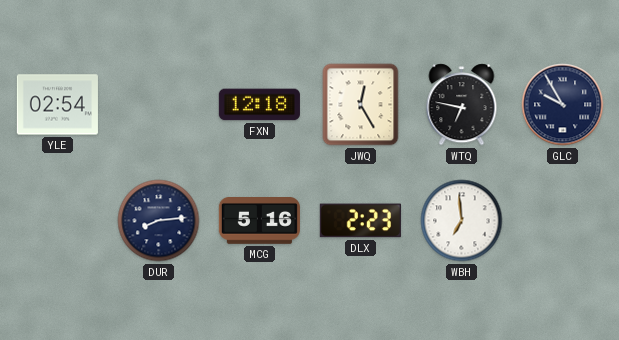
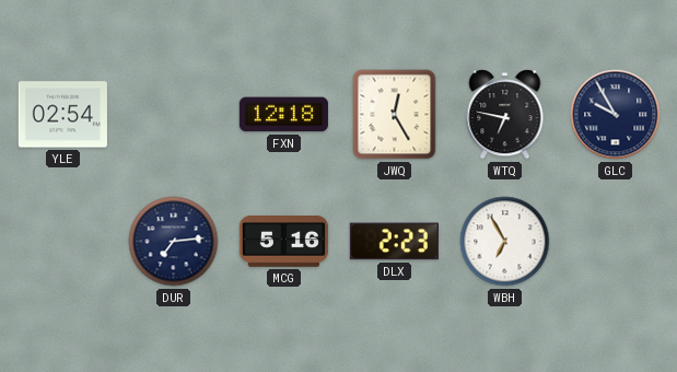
DUR: 8:14 -> 7:14
WBH: 6:59 -> 6:55
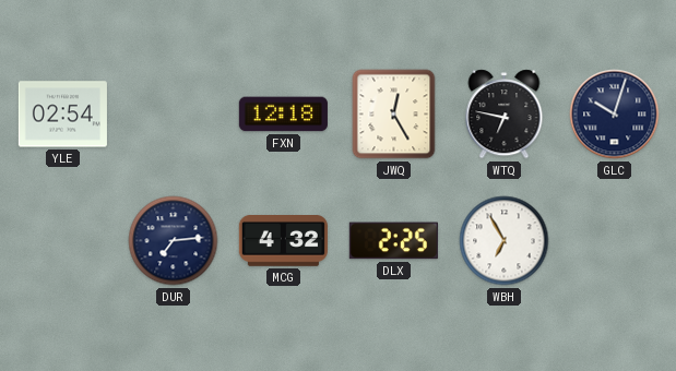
GLC: 9:55 -> 10:03
MCG: 5:16 -> 4:32
DLX: 2:23 -> 2:25
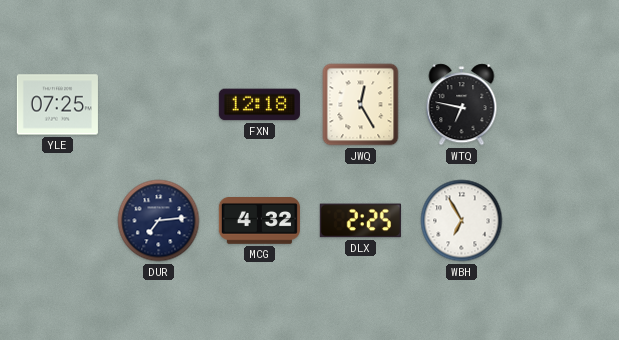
YLE: 02:54 -> 07:25
GLC: 10:03 -> none
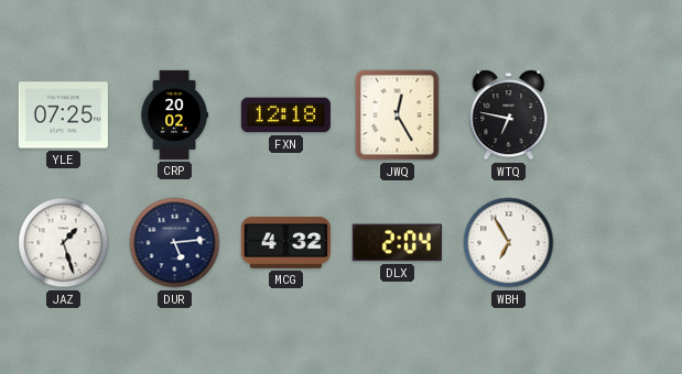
CRP: none -> 20:02
JAZ: none -> 1:27
DUR: 7:14 -> 5:14
DLX: 2:25 -> 2:04
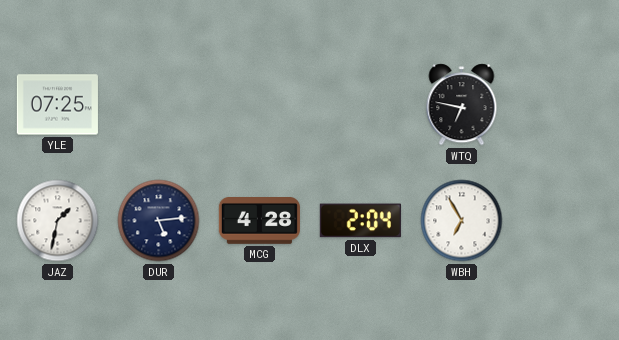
CRP: 20:02 -> none
FXN: 12:18 -> none
JWQ: 12:25 -> none
JAZ: 1:27 -> 1:32
MCG: 4:32 -> 4:28
